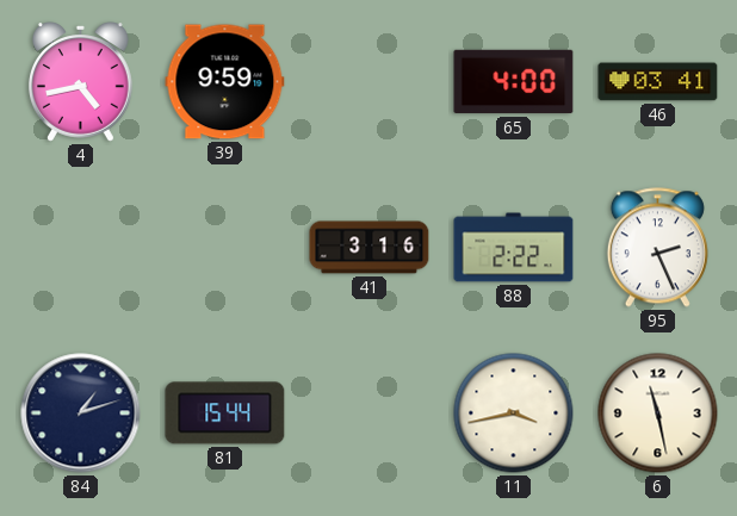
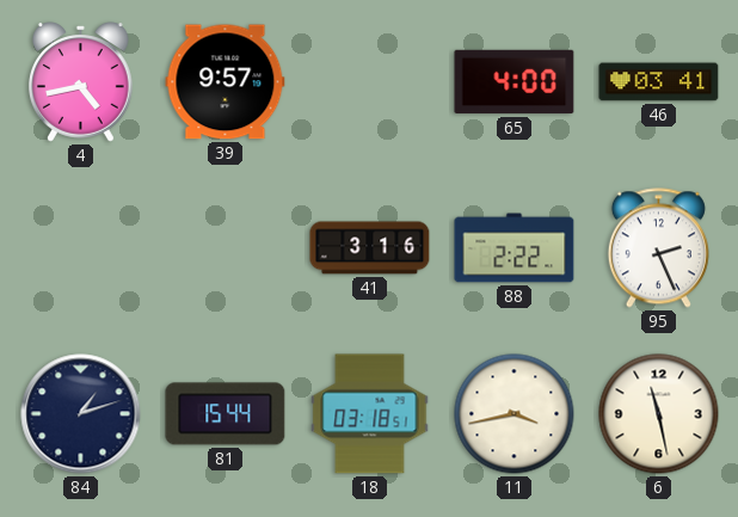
39: 9:59 -> 9:57
18: none -> 03:18
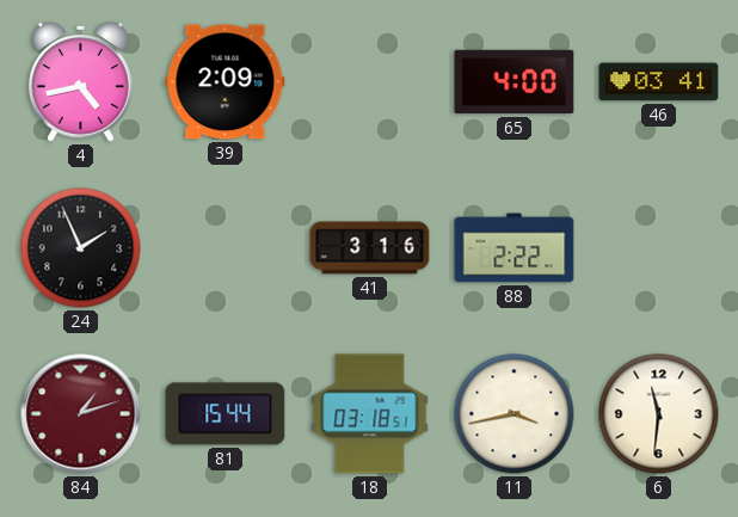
39: 9:57 -> 2:09
24: none -> 1:56
95: 2:26 -> none
84 dial: navy -> burgundy
6: 11:28 -> 11:31
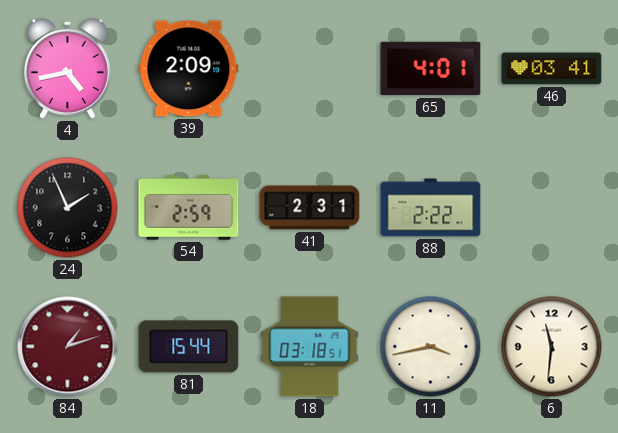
65: 4:00 -> 4:01
54: none -> 2:59
41: 3:16 -> 2:31
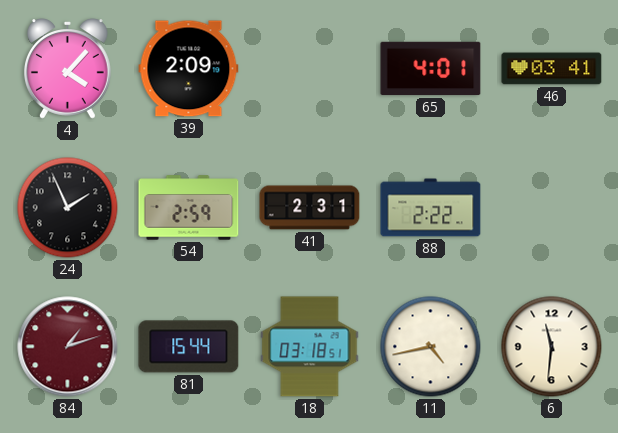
4: 4:43 -> 4:07
11: 3:43 -> 4:43
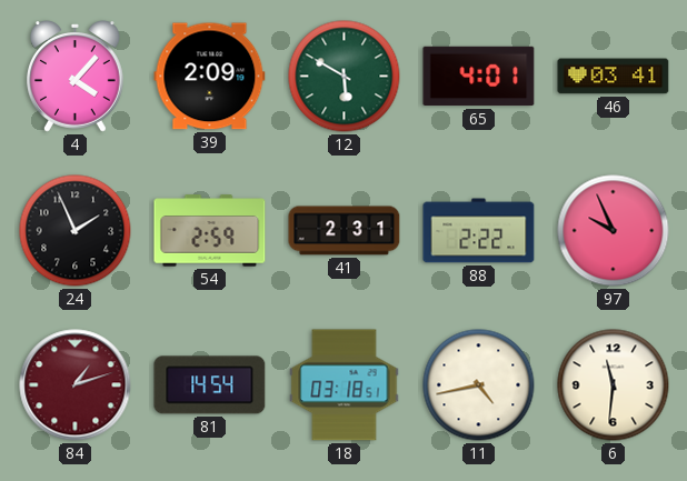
12: none -> 5:50
97: none -> 9:56
81: 15:44 -> 14:54
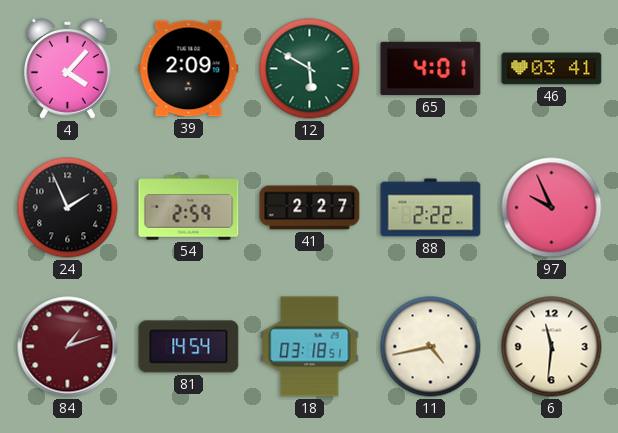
41: 2:31 -> 2:27
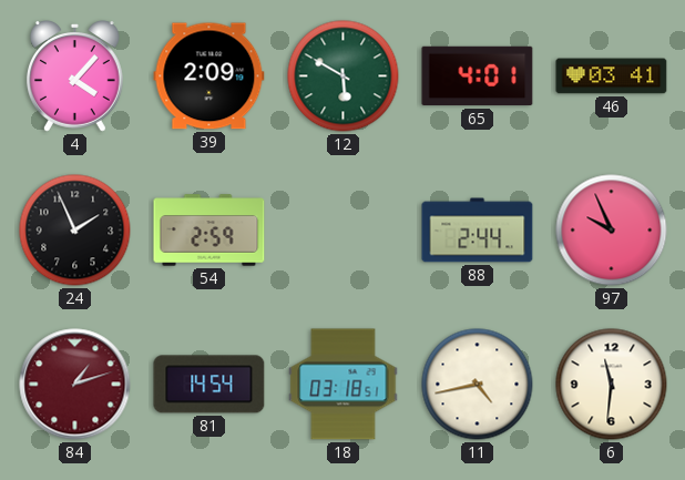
41: 2:27 -> none
88: 2:22 -> 2:44
